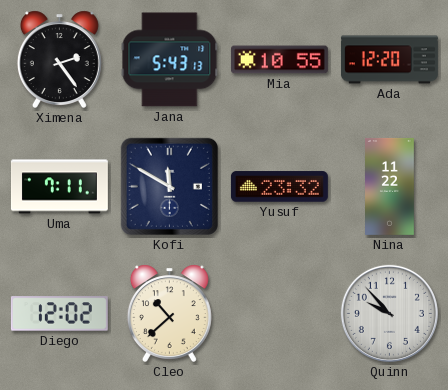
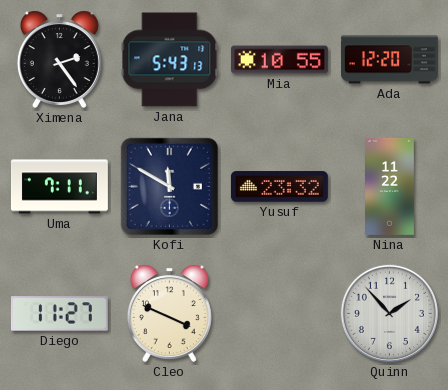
Diego: 12:02 -> 11:27
Cleo: 10:38 -> 3:49
Quinn: 9:53 -> 1:53
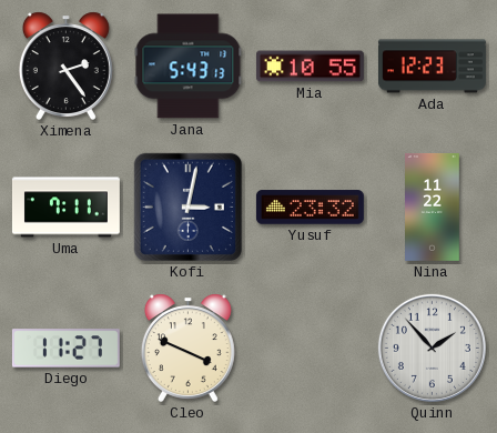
Ada: 12:20 -> 12:23
Kofi: 11:50 -> 3:02
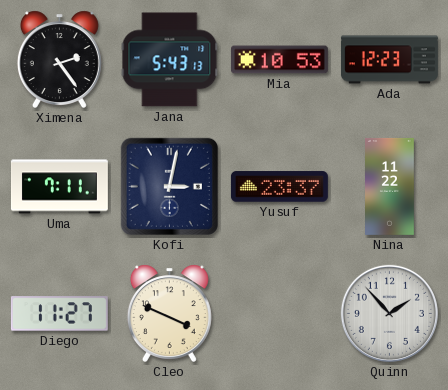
Mia: 10:55 -> 10:53
Yusuf: 23:32 -> 23:37
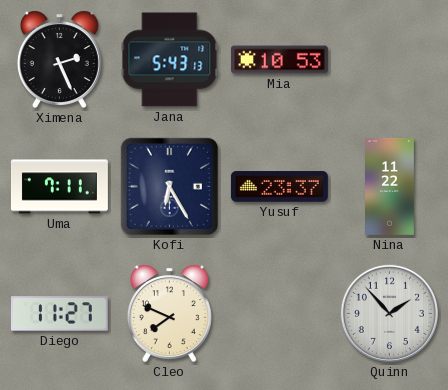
Ximena: 2:24 -> 2:26
Ada: 12:23 -> none
Kofi: 3:02 -> 6:25
Cleo: 3:49 -> 7:49
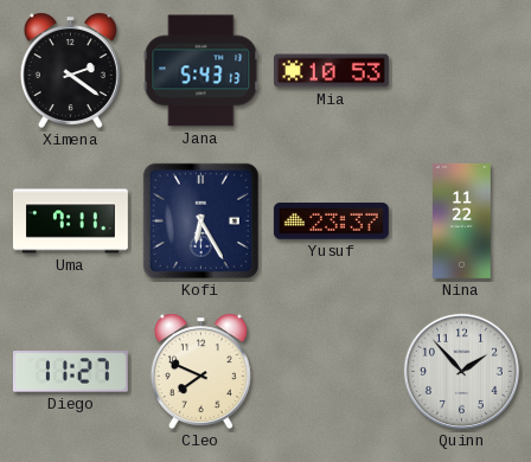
Ximena: 2:26 -> 2:21
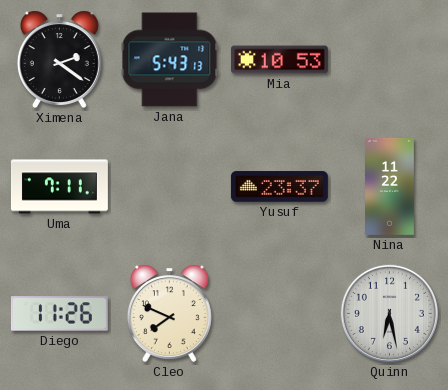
Kofi: 6:25 -> none
Diego: 11:27 -> 11:26
Quinn: 1:53 -> 6:28
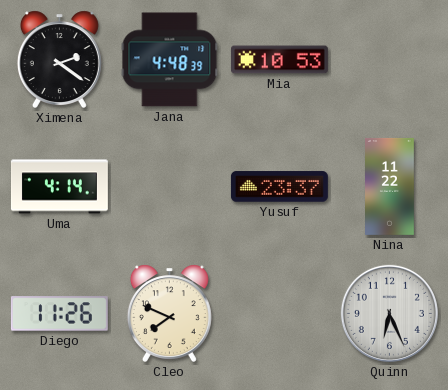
Jana: 5:43 -> 4:48
Uma: 7:11 -> 4:14
Quinn: 6:28 -> 6:26
